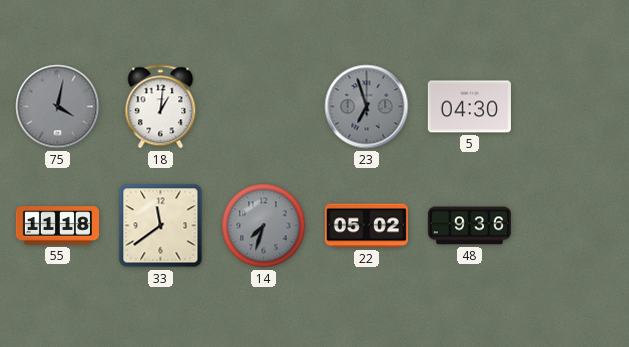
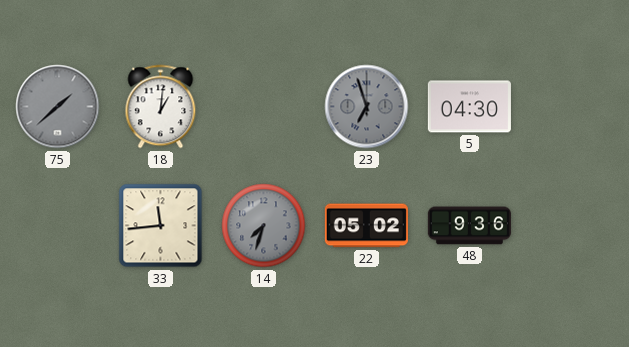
75: 4:02 -> 1:38
55: 11:18 -> none
33: 11:39 -> 11:44
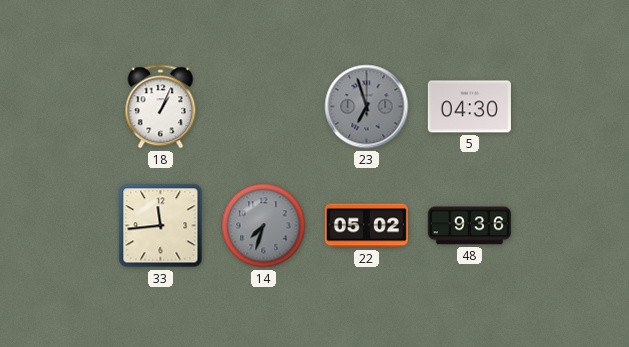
75: 1:38 -> none
18: 1:01 -> 1:04
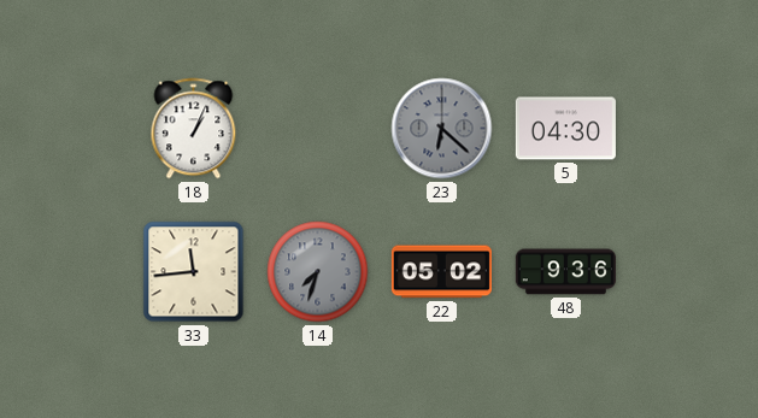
23: 6:57 -> 6:22
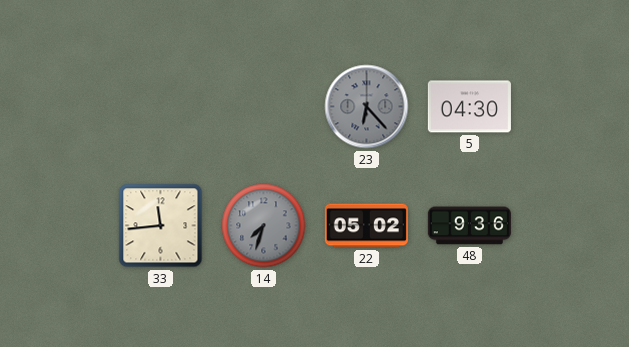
18: 1:04 -> none
23: 6:22 -> 6:23
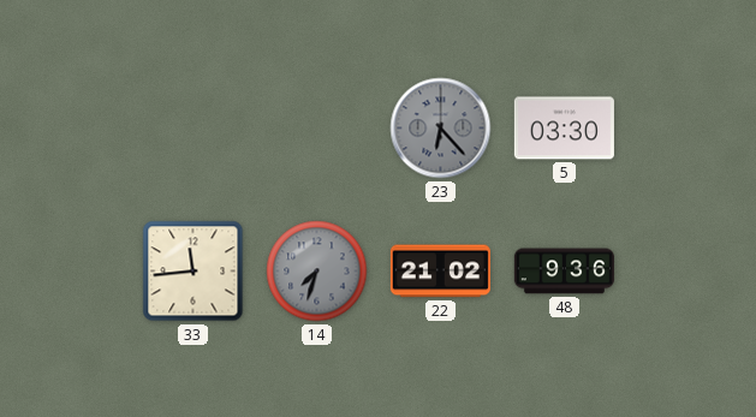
5: 04:30 -> 03:30
22: 05:02 -> 21:02
